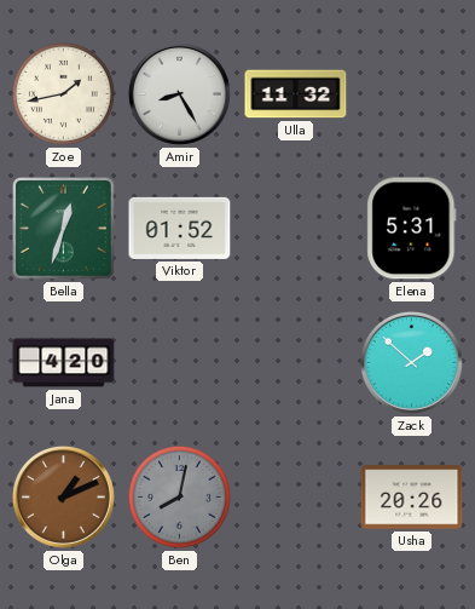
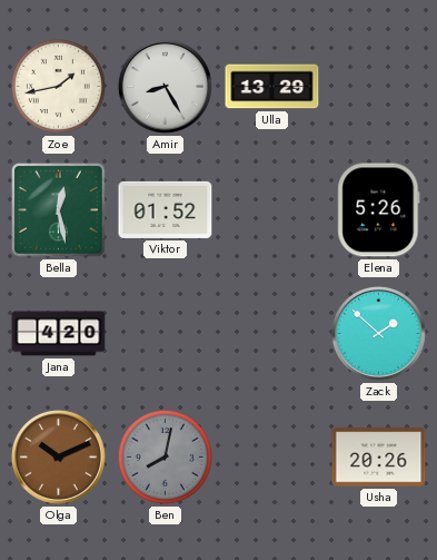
Ulla: 11:32 -> 13:29
Bella: 12:33 -> 12:28
Elena: 5:31 -> 5:26
Olga: 1:11 -> 10:11
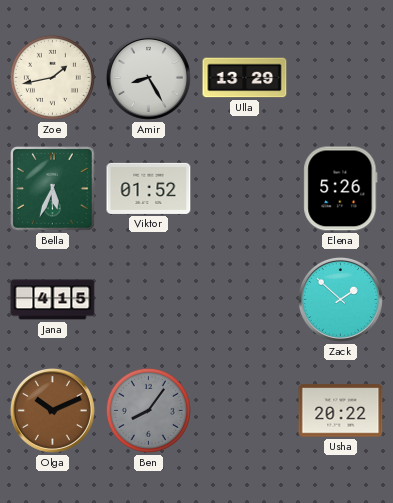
Bella: 12:28 -> 5:34
Jana: 4:20 -> 4:15
Ben: 8:02 -> 8:06
Usha: 20:26 -> 20:22
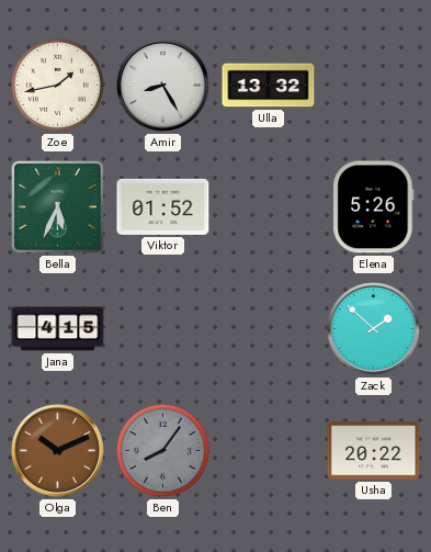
Ulla: 13:29 -> 13:32
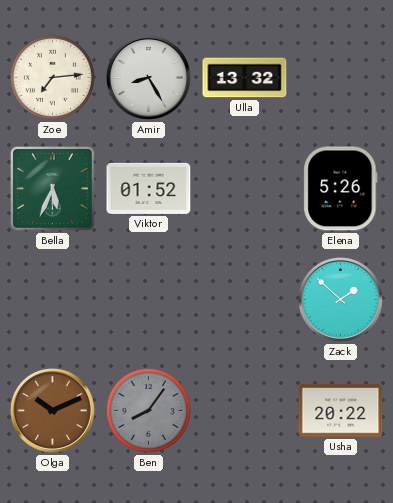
Zoe: 1:43 -> 7:14
Jana: 4:15 -> none
